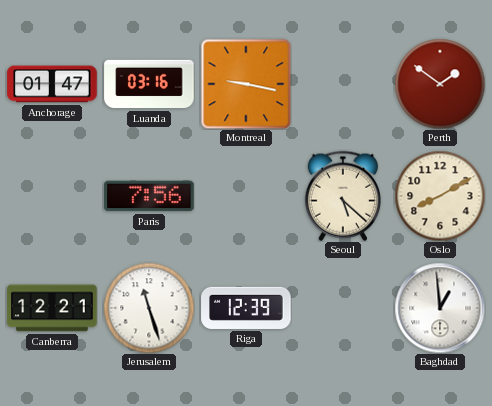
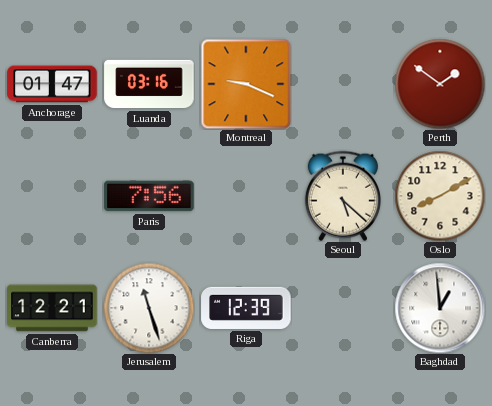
Montreal: 9:17 -> 9:19
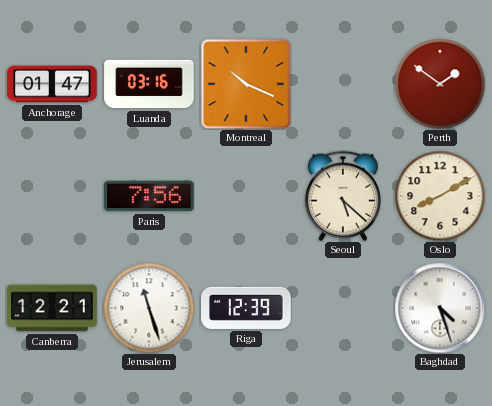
Montreal: 9:19 -> 10:19
Baghdad: 12:59 -> 4:27
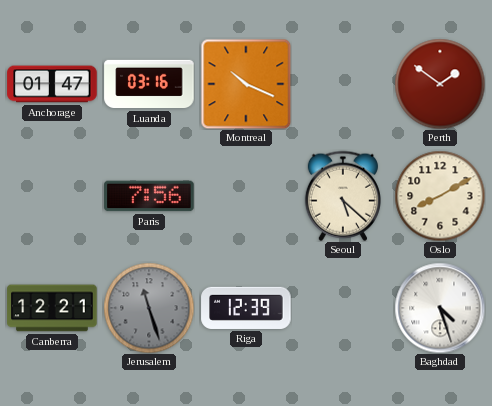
Jerusalem dial: white -> grey
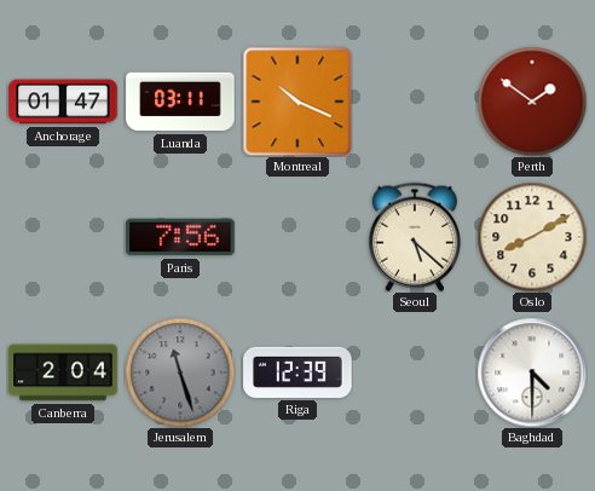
Luanda: 03:16 -> 03:11
Canberra: 12:21 -> 2:04
Baghdad: 4:27 -> 4:30
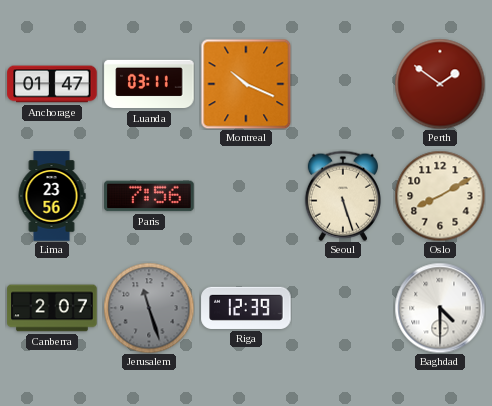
Lima: none -> 23:56
Seoul: 5:22 -> 5:27
Canberra: 2:04 -> 2:07
